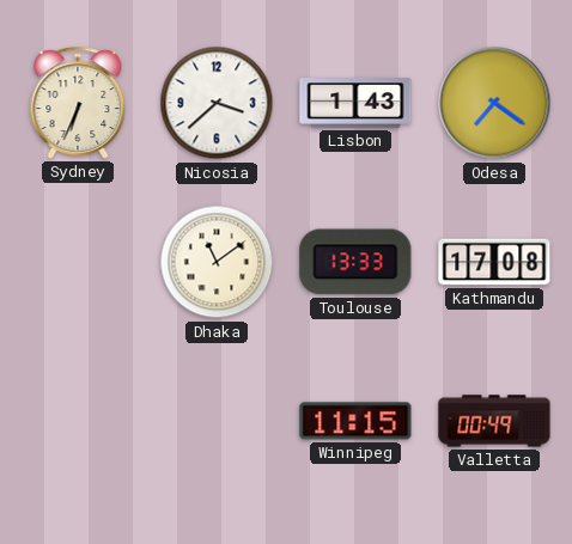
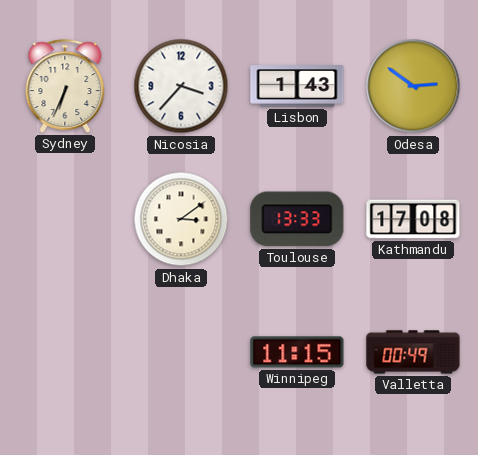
Nicosia: 3:38 -> 3:37
Odesa: 7:21 -> 2:51
Dhaka: 11:09 -> 3:09
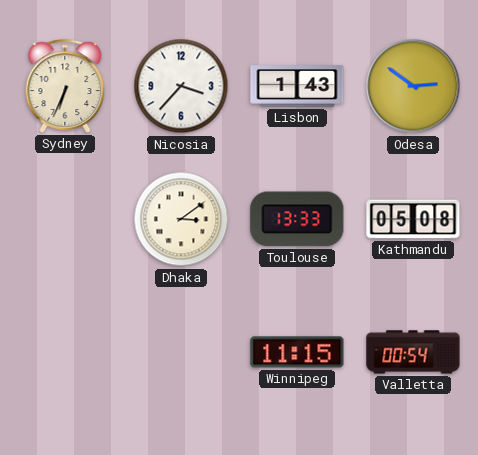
Kathmandu: 17:08 -> 05:08
Valletta: 00:49 -> 00:54
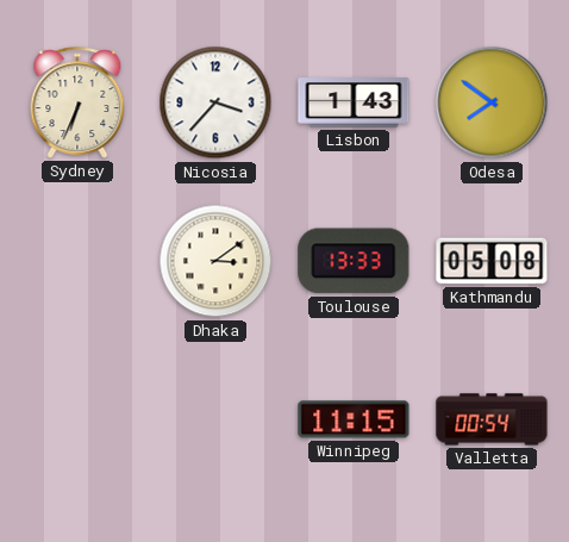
Odesa: 2:51 -> 7:51
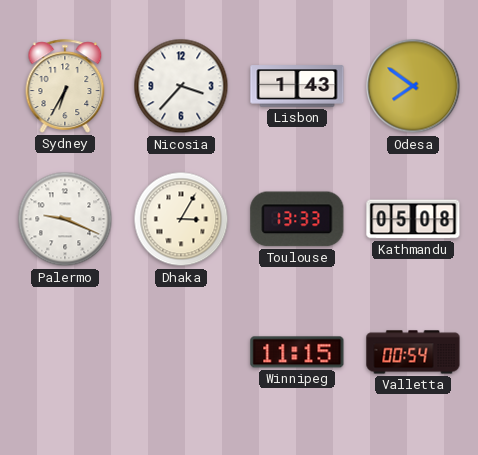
Sydney: 6:34 -> 6:35
Palermo: none -> 9:19
Dhaka: 3:09 -> 3:05
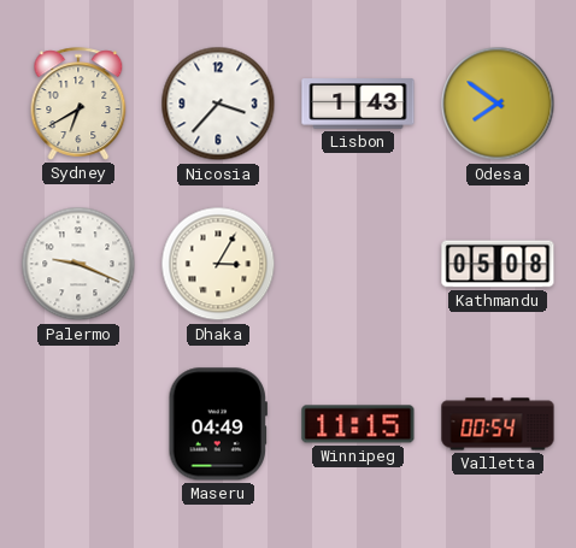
Sydney: 6:35 -> 6:40
Toulouse: 13:33 -> none
Maseru: none -> 04:49
